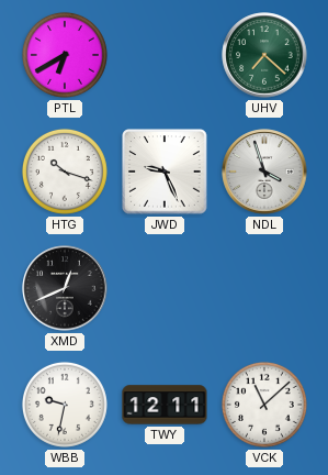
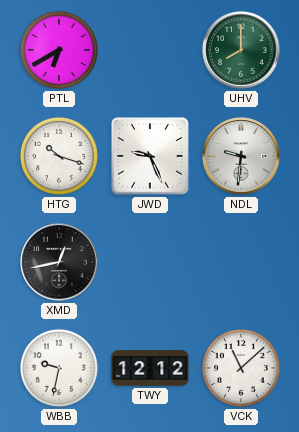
UHV: 7:22 -> 8:00
NDL: 3:57 -> 9:31
XMD: 12:41 -> 12:43
TWY: 12:11 -> 12:12
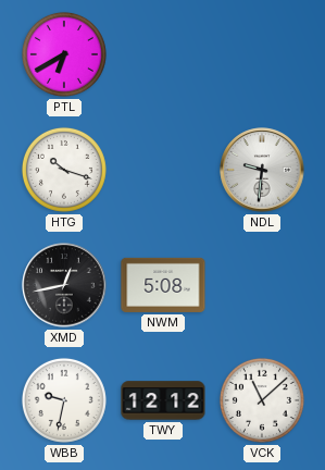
UHV: 8:00 -> none
JWD: 9:26 -> none
NWM: none -> 5:08
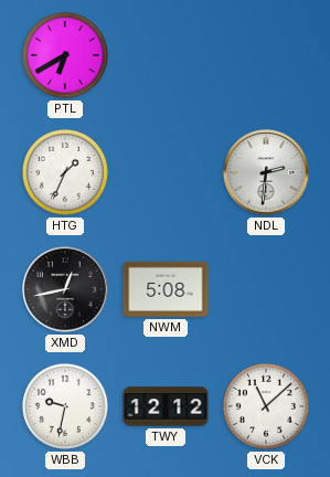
HTG: 10:18 -> 1:34
NDL: 9:31 -> 2:31
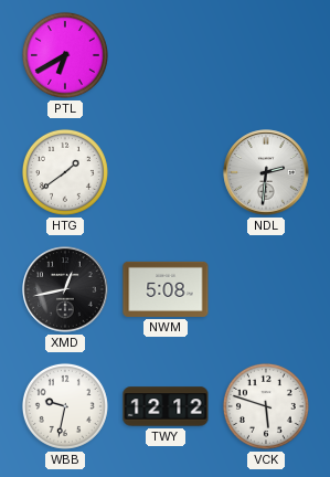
HTG: 1:34 -> 1:39
VCK: 11:08 -> 5:48
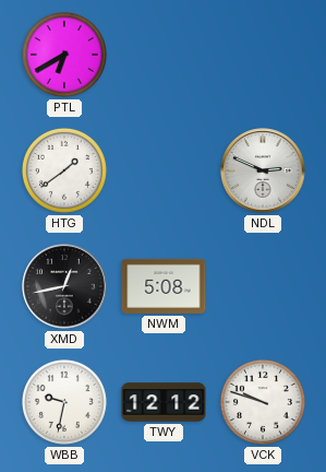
NDL: 2:31 -> 2:49
VCK: 5:48 -> 9:48
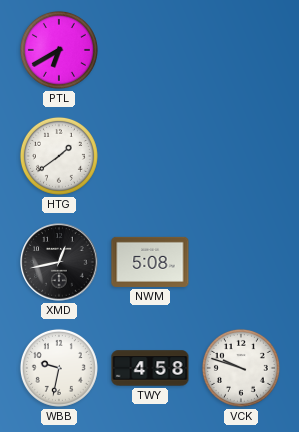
NDL: 2:49 -> none
TWY: 12:12 -> 4:58
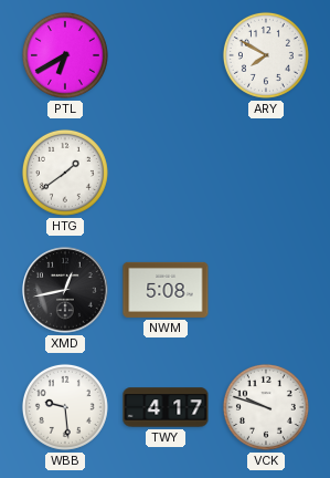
ARY: none -> 7:50
WBB: 9:32 -> 9:29
TWY: 4:58 -> 4:17
